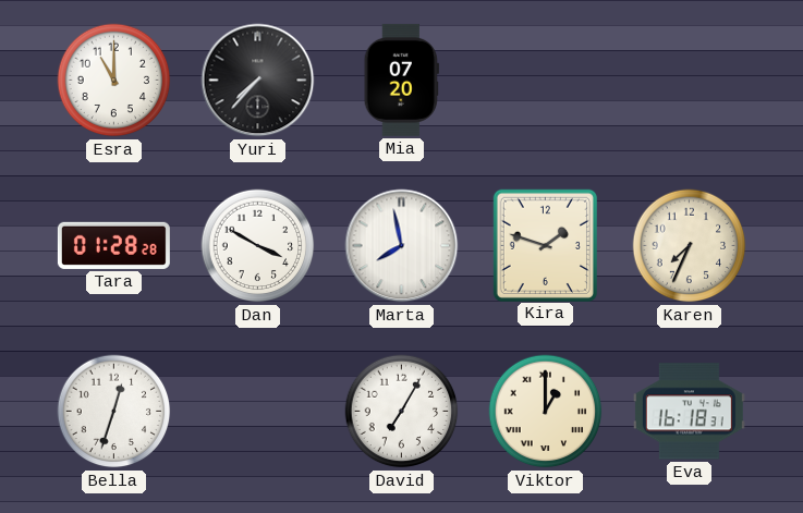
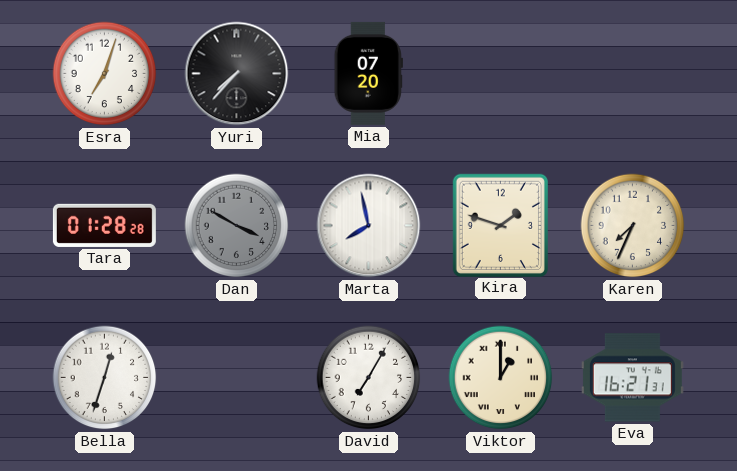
Esra: 11:00 -> 7:03
Dan dial: white -> grey
Eva: 16:18 -> 16:21
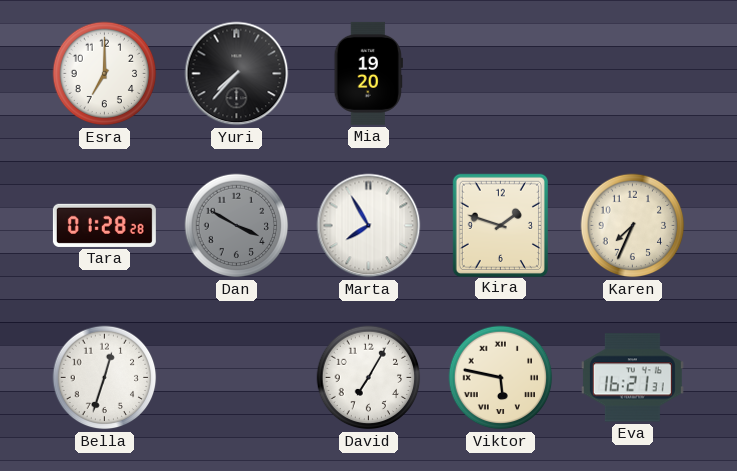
Esra: 7:03 -> 7:00
Mia: 07:20 -> 19:20
Marta: 7:58 -> 7:55
Viktor: 1:00 -> 5:47
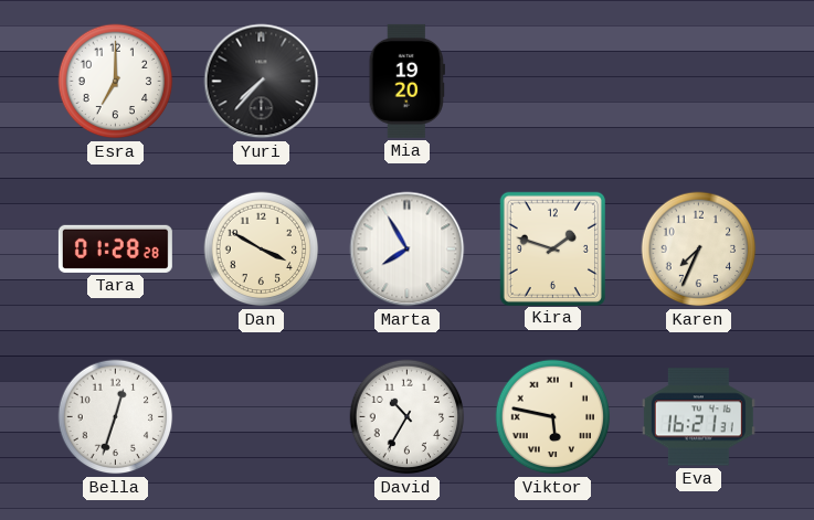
Dan dial: grey -> cream
David: 7:05 -> 10:35
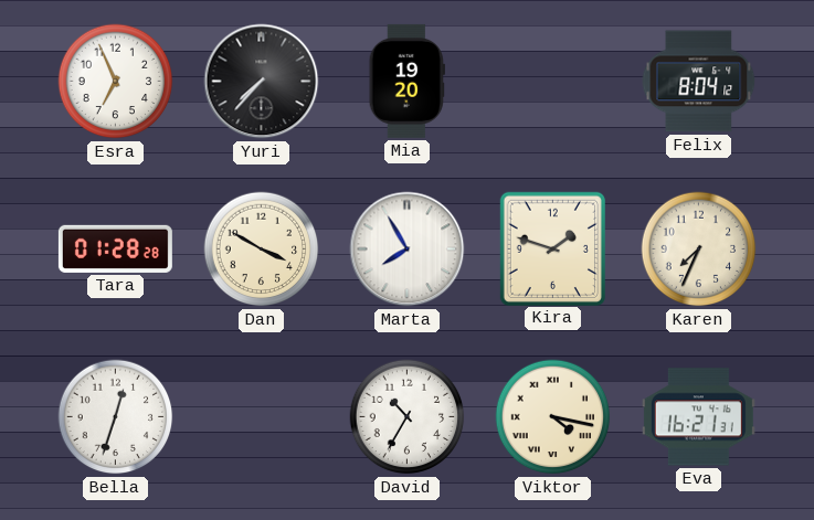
Esra: 7:00 -> 6:56
Felix: none -> 8:04
Viktor: 5:47 -> 4:17
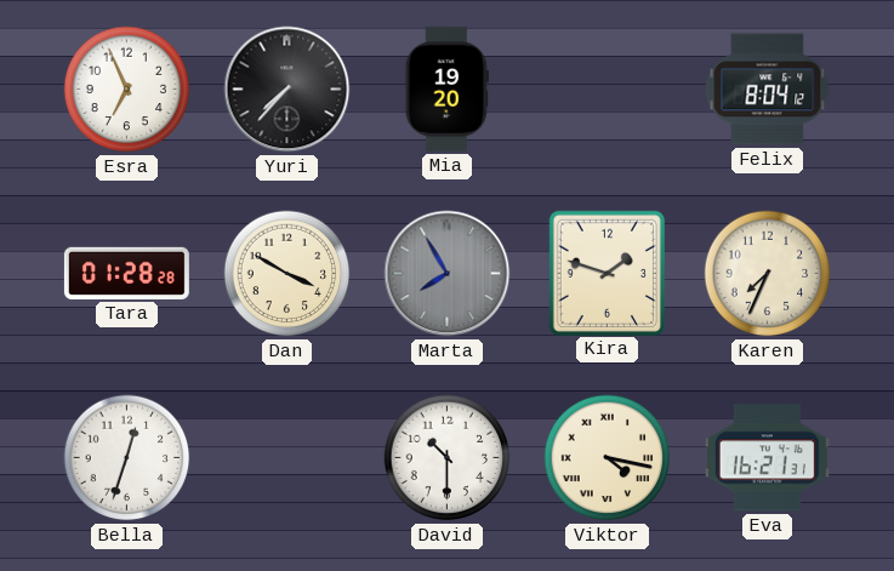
Marta dial: white -> grey
David: 10:35 -> 10:30
